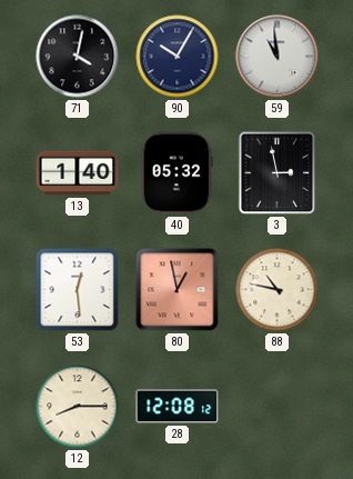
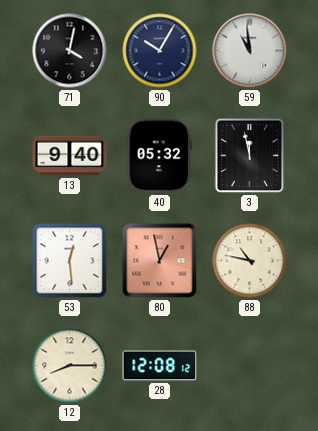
13: 1:40 -> 9:40
3: 2:58 -> 11:58
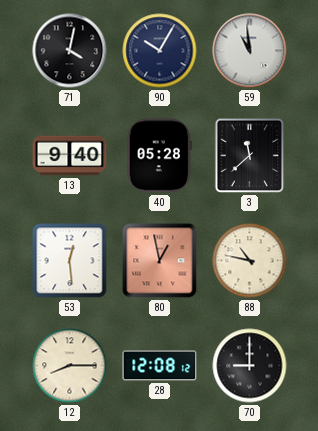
40: 05:32 -> 05:28
3: 11:58 -> 11:38
70: none -> 9:00
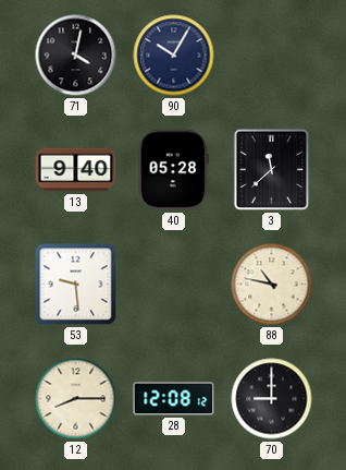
59: 10:59 -> none
53: 12:29 -> 9:29
80: 12:58 -> none
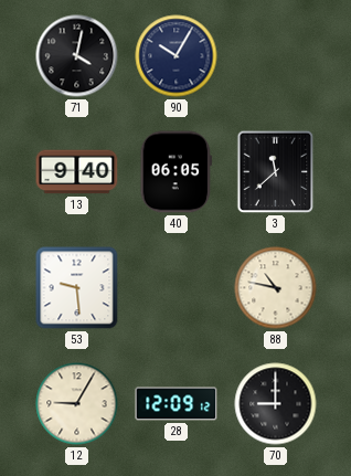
40: 05:28 -> 06:05
12: 8:15 -> 9:05
28: 12:08 -> 12:09
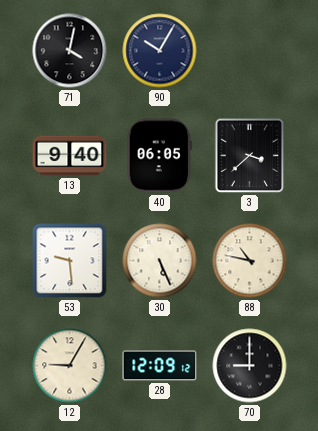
3: 11:38 -> 3:38
30: none -> 5:26
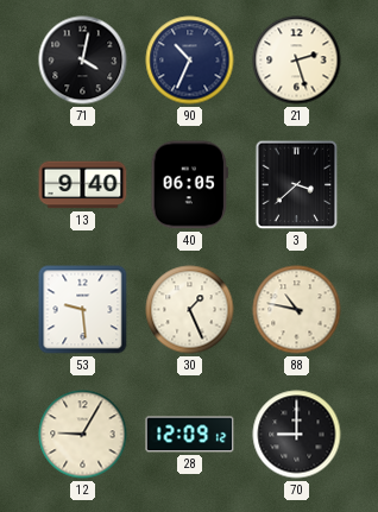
90: 10:05 -> 10:34
21: none -> 2:27
30: 5:26 -> 1:26
